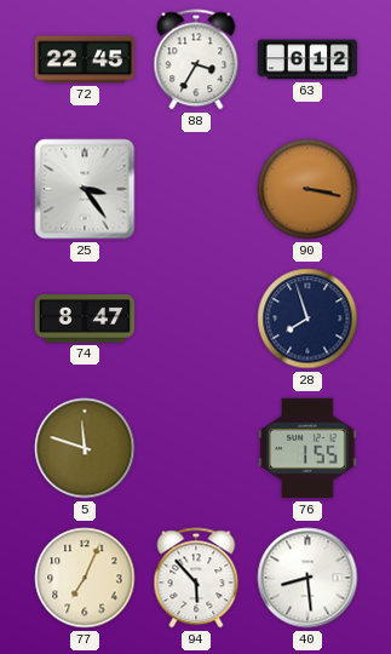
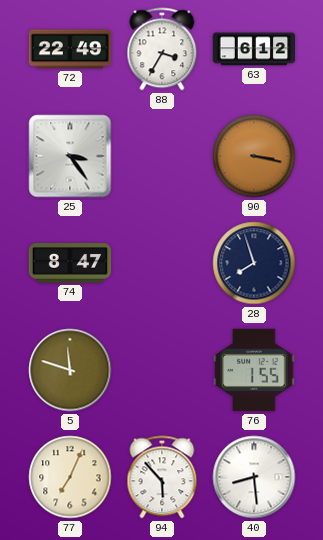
72: 22:45 -> 22:49
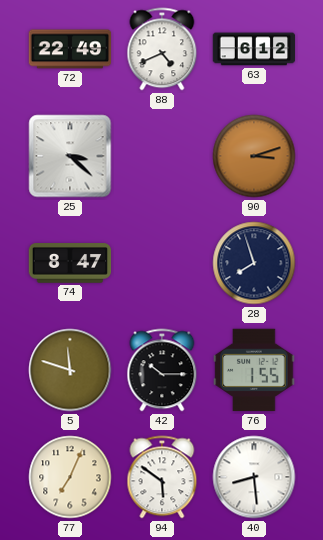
88: 3:35 -> 4:41
25: 3:24 -> 3:22
90: 3:17 -> 3:12
42: none -> 10:15
94: 5:53 -> 5:51
